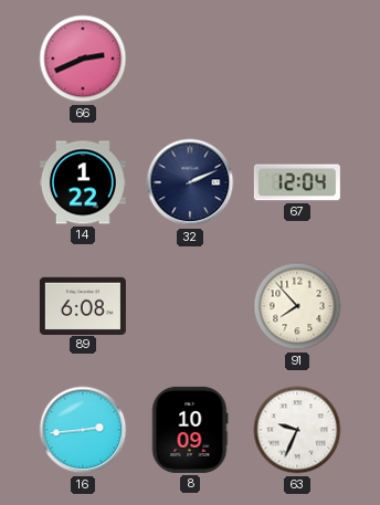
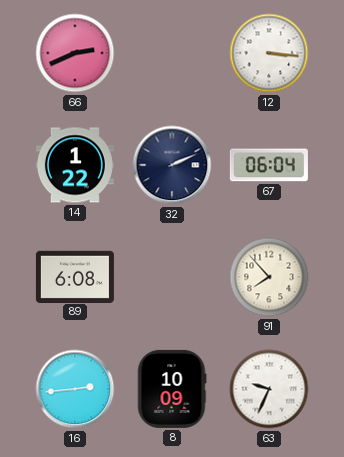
12: none -> 3:16
67: 12:04 -> 06:04
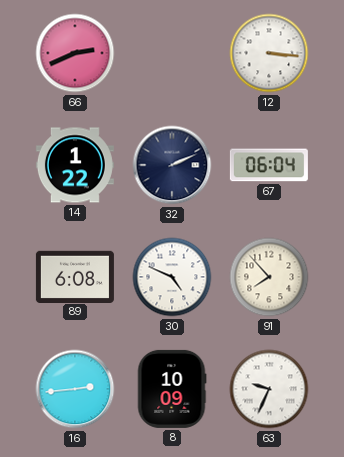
30: none -> 4:49
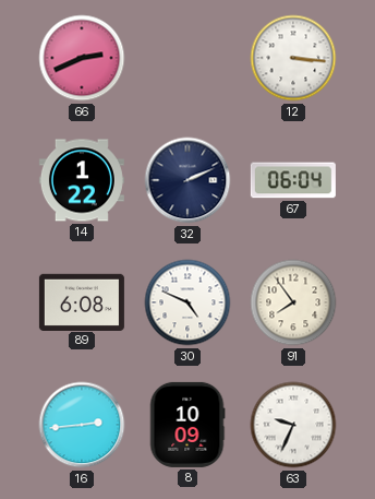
91: 7:53 -> 7:54
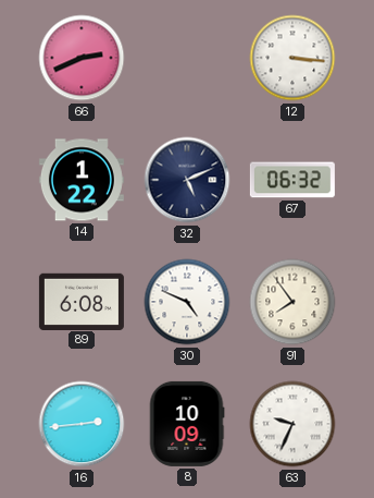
32: 2:11 -> 5:11
67: 06:04 -> 06:32
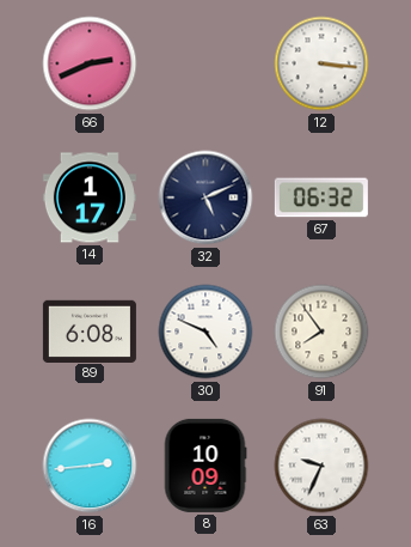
14: 1:22 -> 1:17
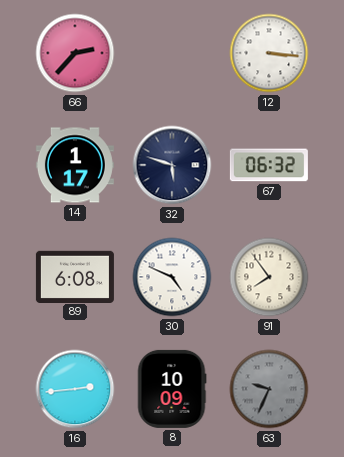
66: 2:41 -> 2:37
32: 5:11 -> 5:48
63 dial: white -> grey
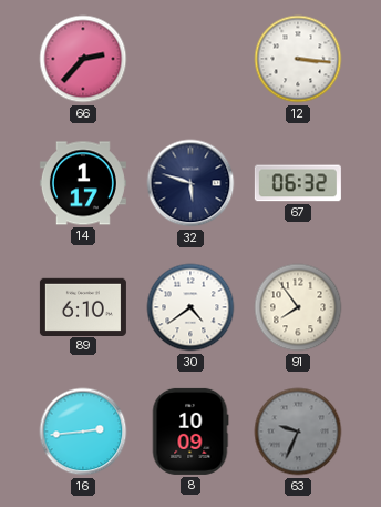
89: 6:08 -> 6:10
30: 4:49 -> 4:39
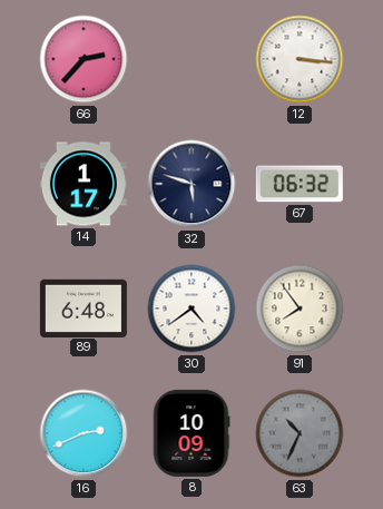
89: 6:10 -> 6:48
16: 2:44 -> 2:41
63: 9:34 -> 10:34
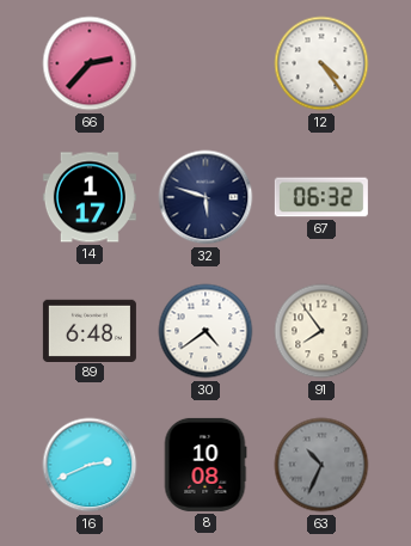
12: 3:16 -> 4:24
8: 10:09 -> 10:08
